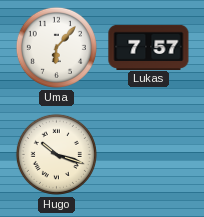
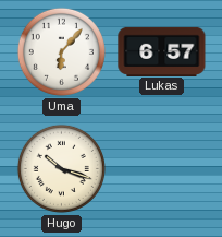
Lukas: 7:57 -> 6:57
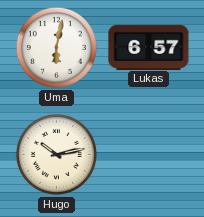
Uma: 6:07 -> 6:02
Hugo: 10:18 -> 10:13
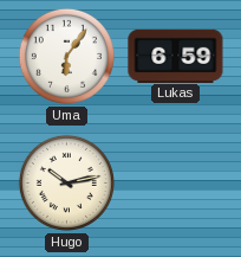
Uma: 6:02 -> 6:06
Lukas: 6:57 -> 6:59
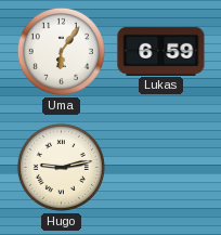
Hugo: 10:13 -> 9:13
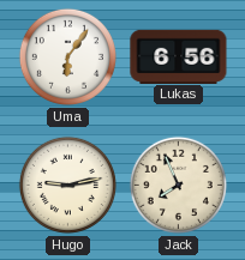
Lukas: 6:59 -> 6:56
Jack: none -> 7:56
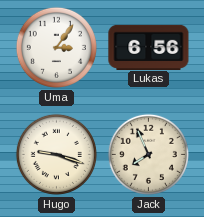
Uma: 6:06 -> 3:06
Hugo: 9:13 -> 9:18
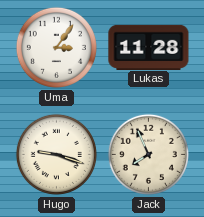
Lukas: 6:56 -> 11:28
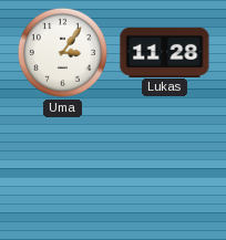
Hugo: 9:18 -> none
Jack: 7:56 -> none
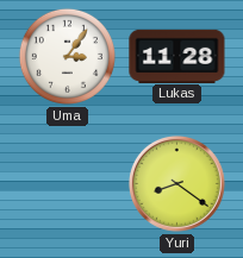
Yuri: none -> 8:21
